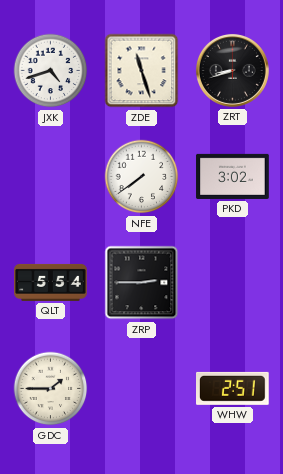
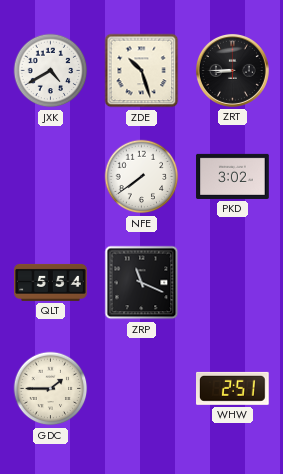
JXK: 4:42 -> 4:40
ZDE: 11:27 -> 10:27
ZRT: 8:42 -> 8:45
ZRP: 2:45 -> 11:19
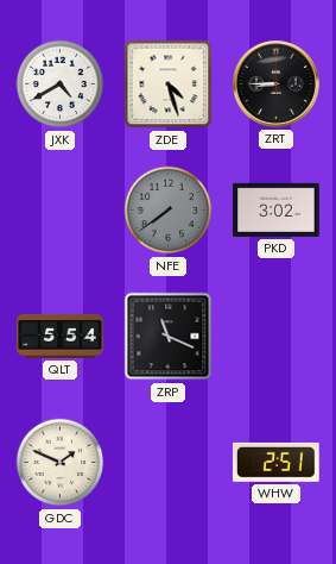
ZDE: 10:27 -> 4:27
NFE dial: white -> grey
GDC: 1:45 -> 1:49
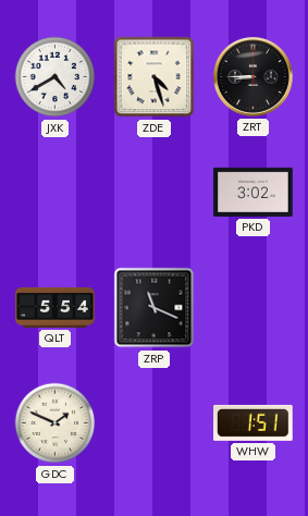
NFE: 7:39 -> none
WHW: 2:51 -> 1:51
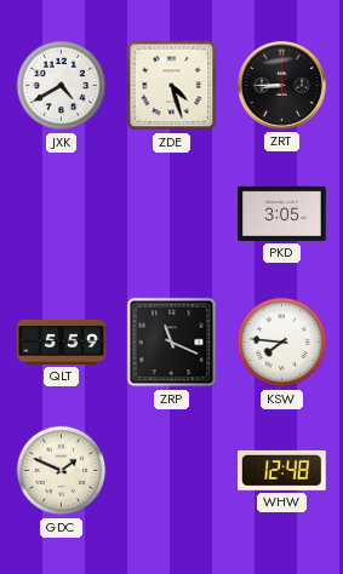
PKD: 3:02 -> 3:05
QLT: 5:54 -> 5:59
KSW: none -> 7:46
WHW: 1:51 -> 12:48
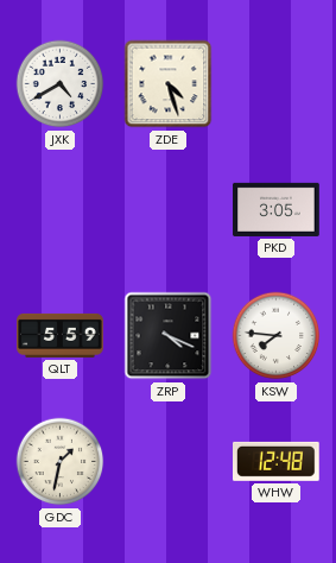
ZRT: 8:45 -> none
ZRP: 11:19 -> 4:19
GDC: 1:49 -> 1:32
